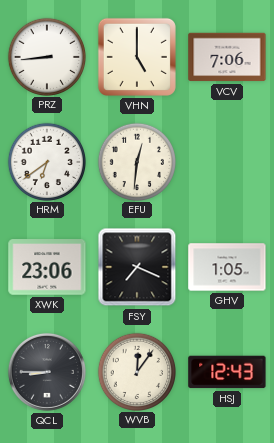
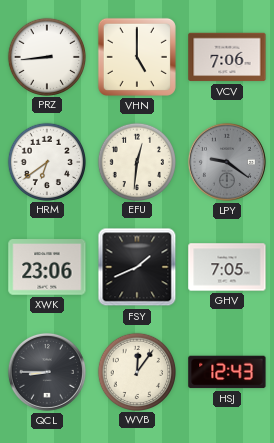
LPY: none -> 9:21
FSY: 7:19 -> 1:41
GHV: 1:05 -> 7:05
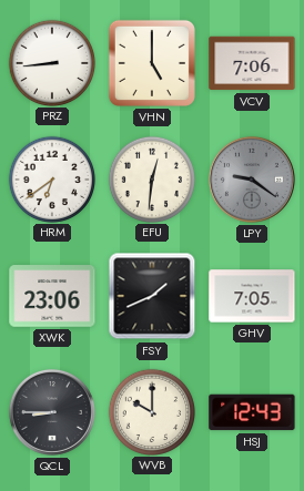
WVB: 12:06 -> 10:00
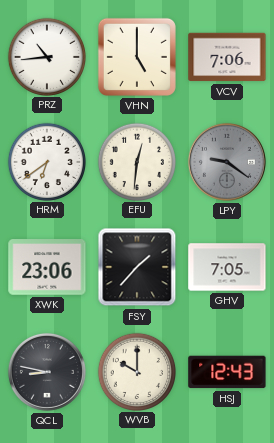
PRZ: 8:44 -> 10:44
FSY: 1:41 -> 1:37
QCL: 8:45 -> 8:47
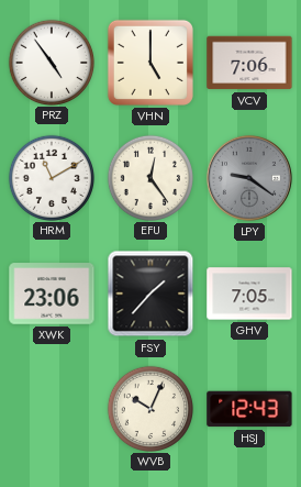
PRZ: 10:44 -> 4:54
HRM: 6:39 -> 11:10
EFU: 12:31 -> 12:24
QCL: 8:47 -> none
WVB: 10:00 -> 10:04
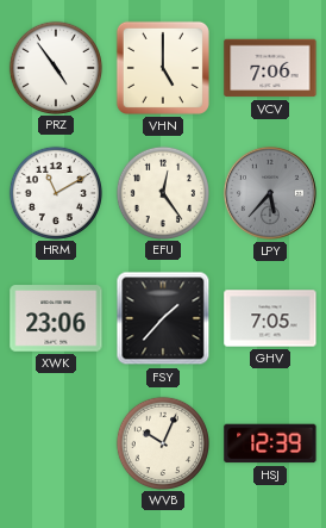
LPY: 9:21 -> 5:37
HSJ: 12:43 -> 12:39
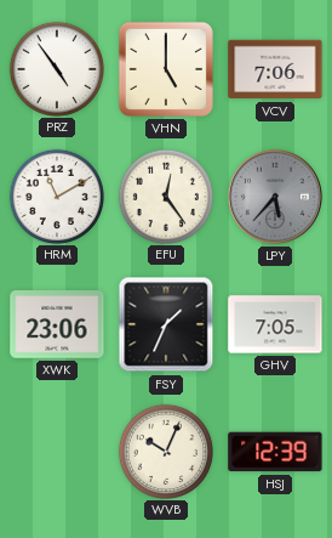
FSY: 1:37 -> 1:34
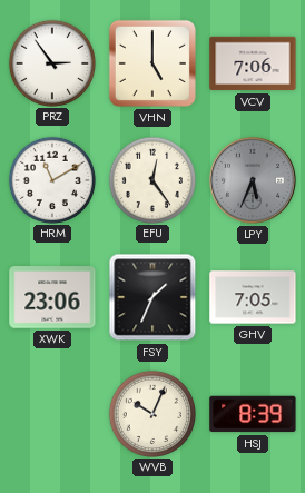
PRZ: 4:54 -> 2:54
LPY: 5:37 -> 5:34
HSJ: 12:39 -> 8:39
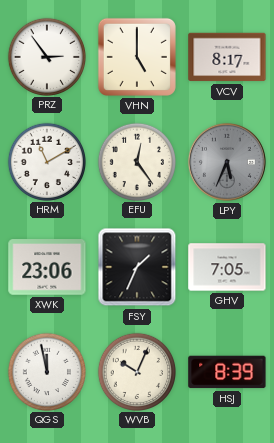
VCV: 7:06 -> 8:17
QGS: none -> 11:58
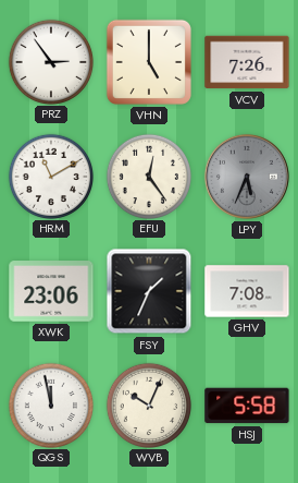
VCV: 8:17 -> 7:26
GHV: 7:05 -> 7:08
HSJ: 8:39 -> 5:58
